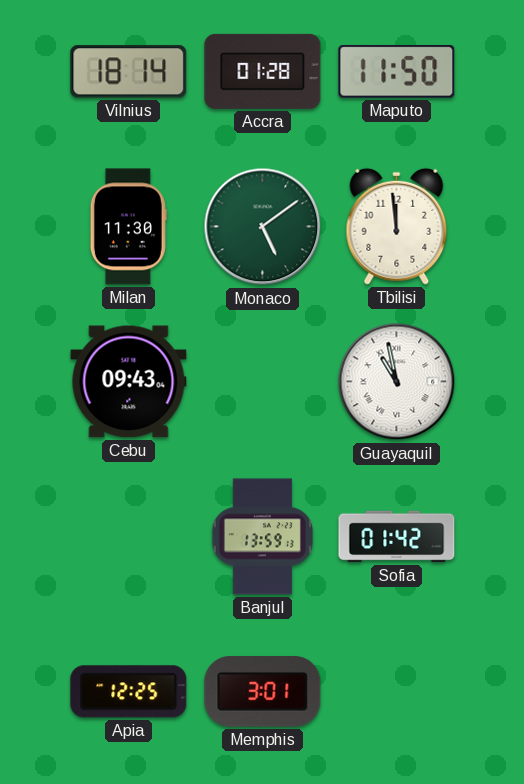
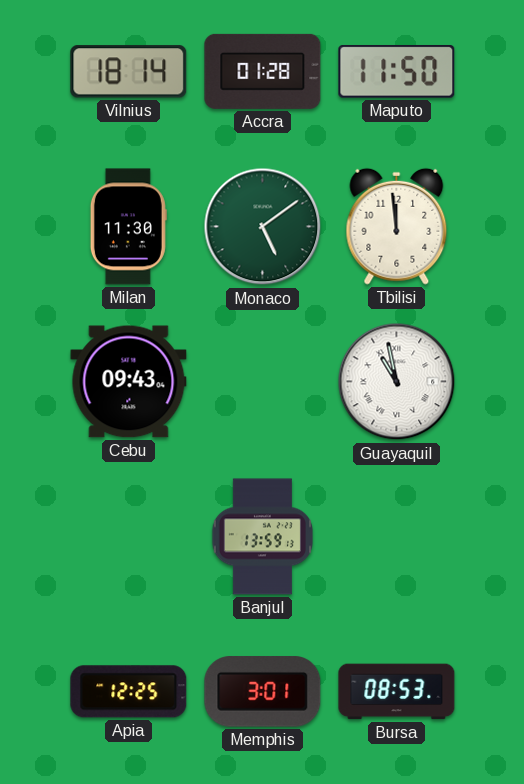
Sofia: 01:42 -> none
Bursa: none -> 08:53
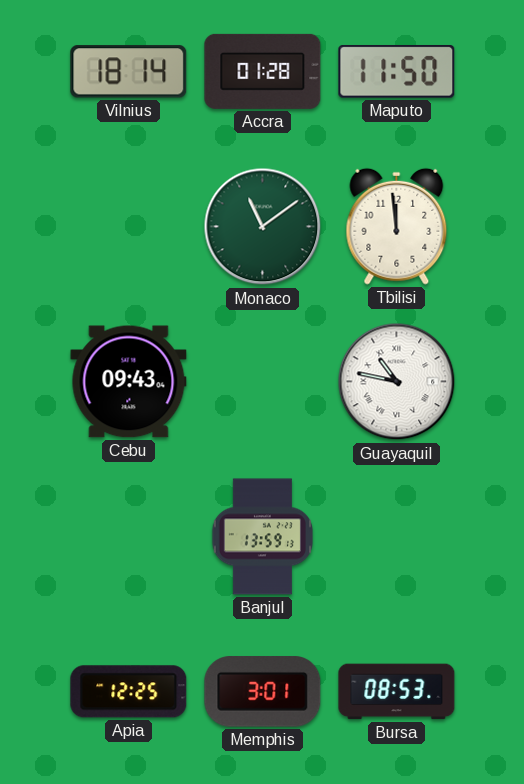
Milan: 11:30 -> none
Monaco: 5:09 -> 11:09
Guayaquil: 10:58 -> 10:47
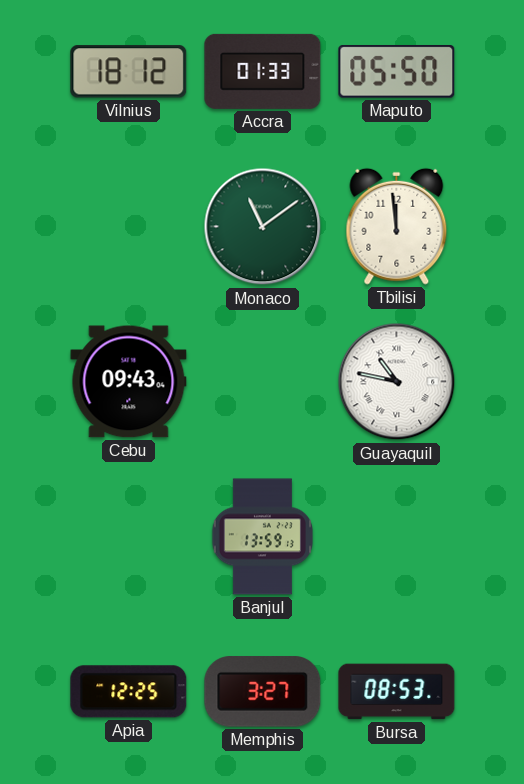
Vilnius: 18:14 -> 18:12
Accra: 01:28 -> 01:33
Maputo: 11:50 -> 05:50
Memphis: 3:01 -> 3:27
